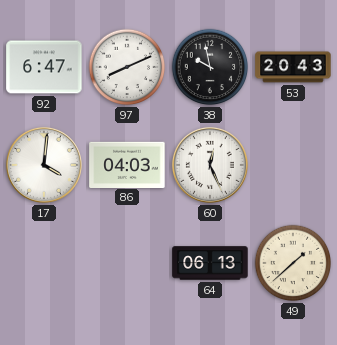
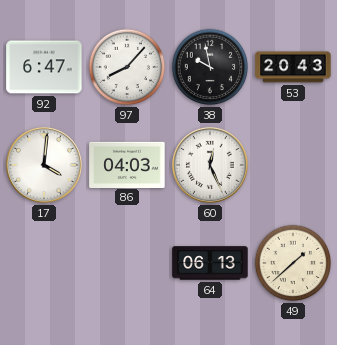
97: 8:11 -> 8:07
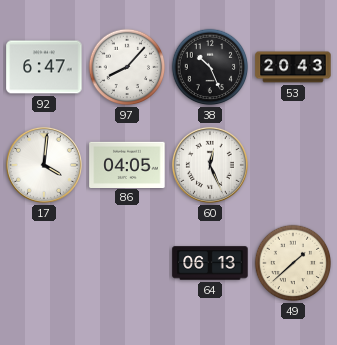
38: 9:58 -> 10:26
86: 04:03 -> 04:05
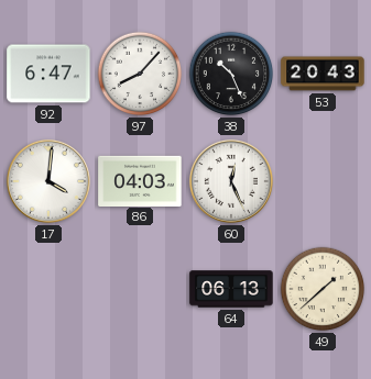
86: 04:05 -> 04:03
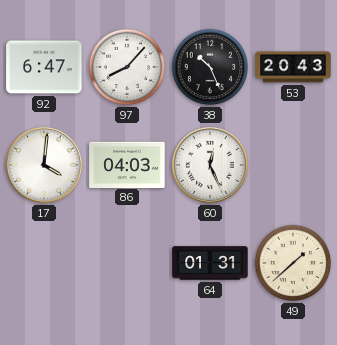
64: 06:13 -> 01:31
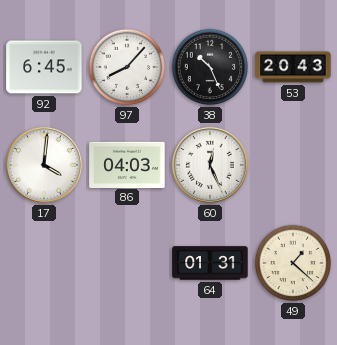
92: 6:47 -> 6:45
49: 1:38 -> 1:22
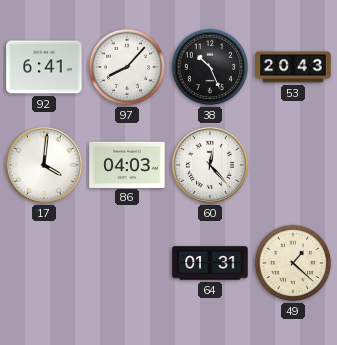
92: 6:45 -> 6:41
60: 12:26 -> 12:23
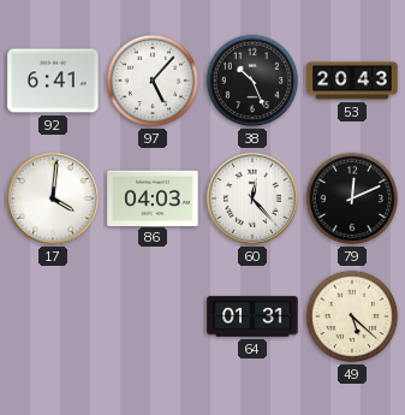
97: 8:07 -> 5:07
79: none -> 12:11
49: 1:22 -> 5:22
